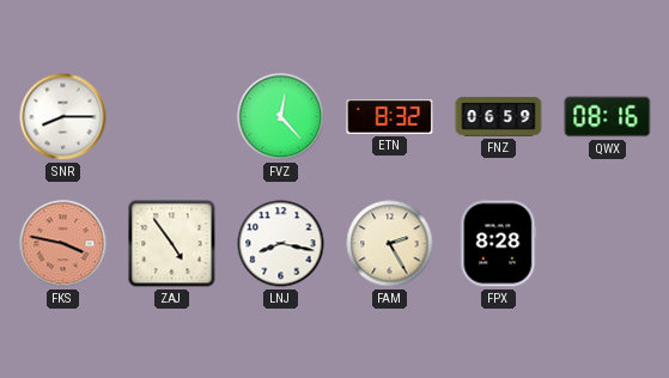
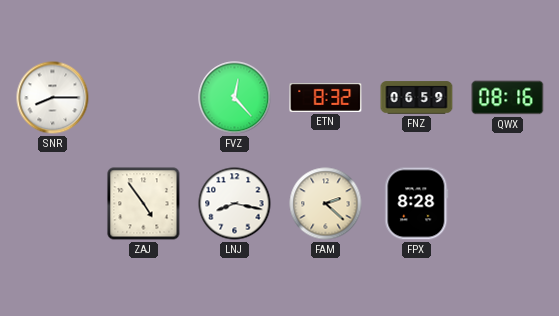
FKS: 3:47 -> none
FAM: 2:25 -> 2:22
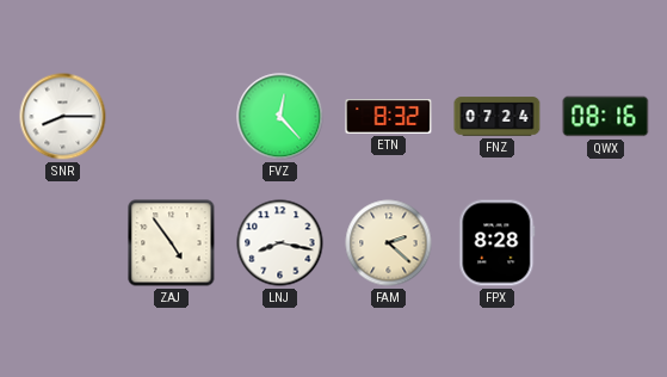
FNZ: 06:59 -> 07:24
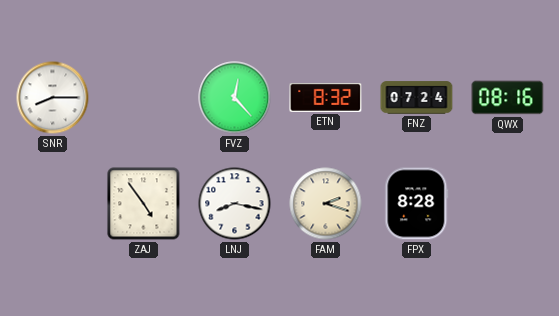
FAM: 2:22 -> 2:18
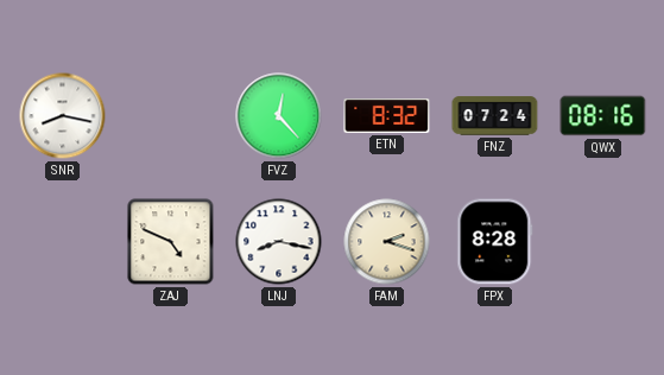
SNR: 8:15 -> 8:17
ZAJ: 4:54 -> 4:49
